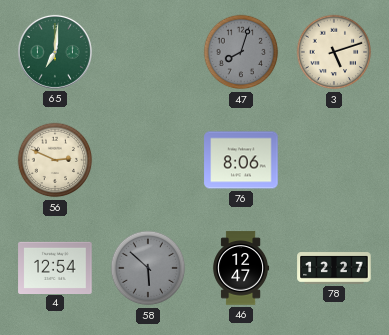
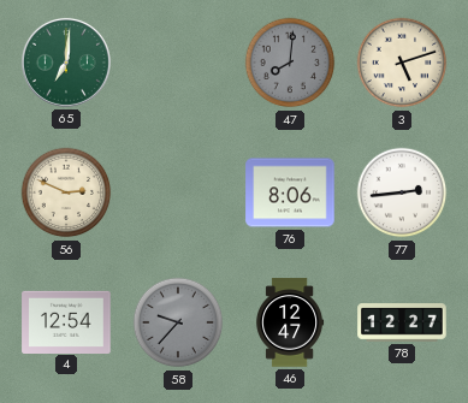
47: 8:03 -> 8:01
77: none -> 2:44
58: 5:52 -> 9:37
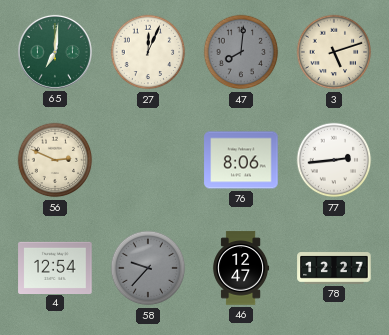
27: none -> 12:04
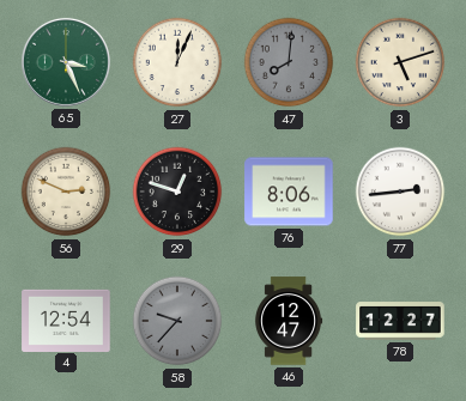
65: 7:01 -> 3:26
29: none -> 12:48
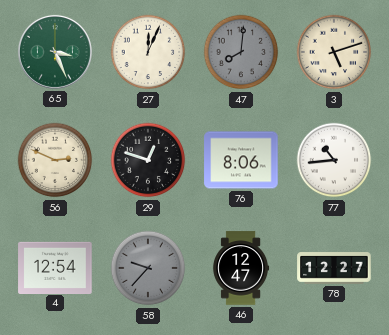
77: 2:44 -> 10:44
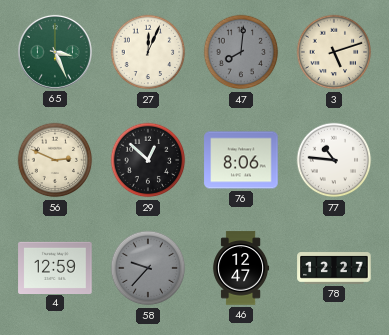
29: 12:48 -> 12:52
77: 10:44 -> 10:46
4: 12:54 -> 12:59
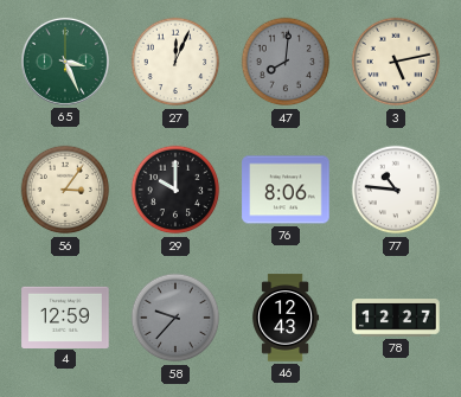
3: 5:12 -> 5:13
56: 2:49 -> 3:06
29: 12:52 -> 10:00
46: 12:47 -> 12:43
